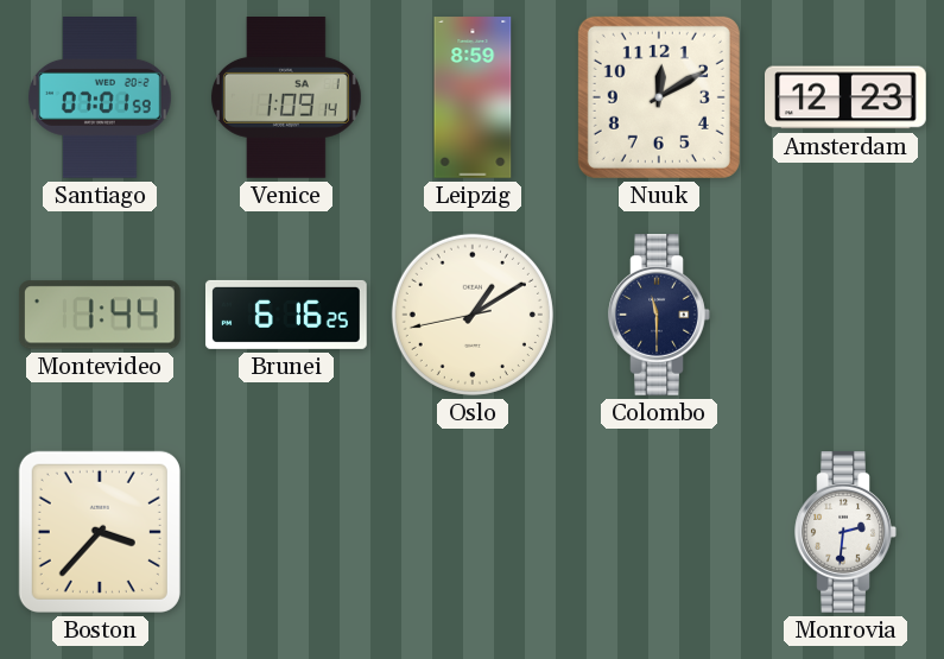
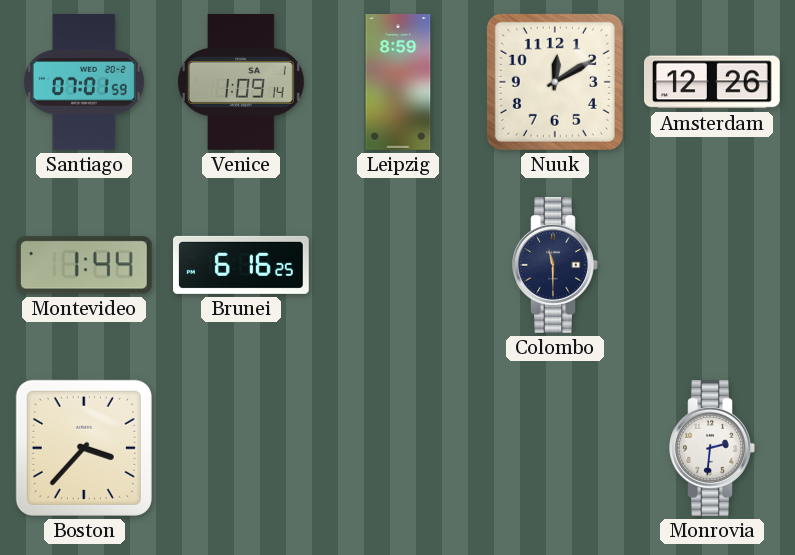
Amsterdam: 12:23 -> 12:26
Oslo: 1:09 -> none
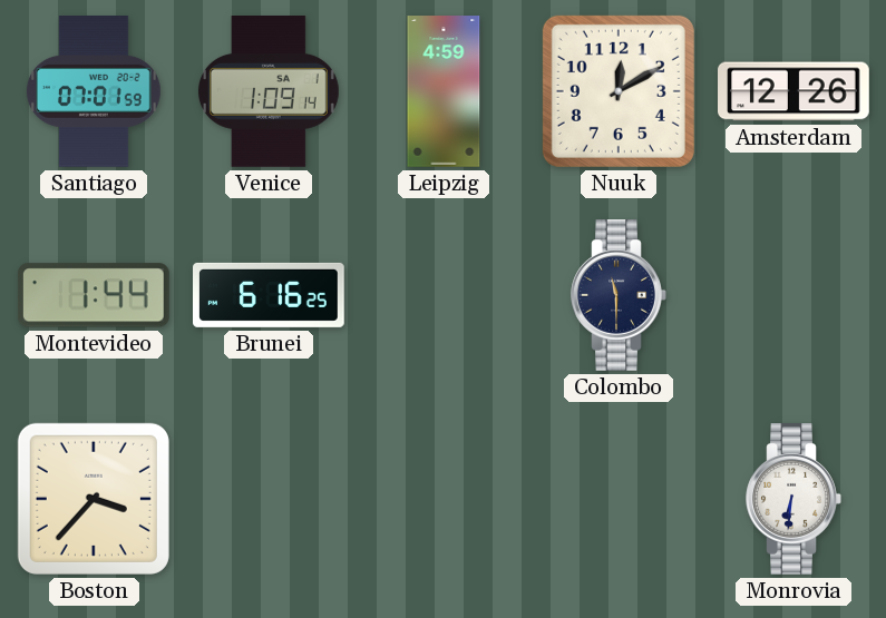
Leipzig: 8:59 -> 4:59
Monrovia: 2:31 -> 6:31
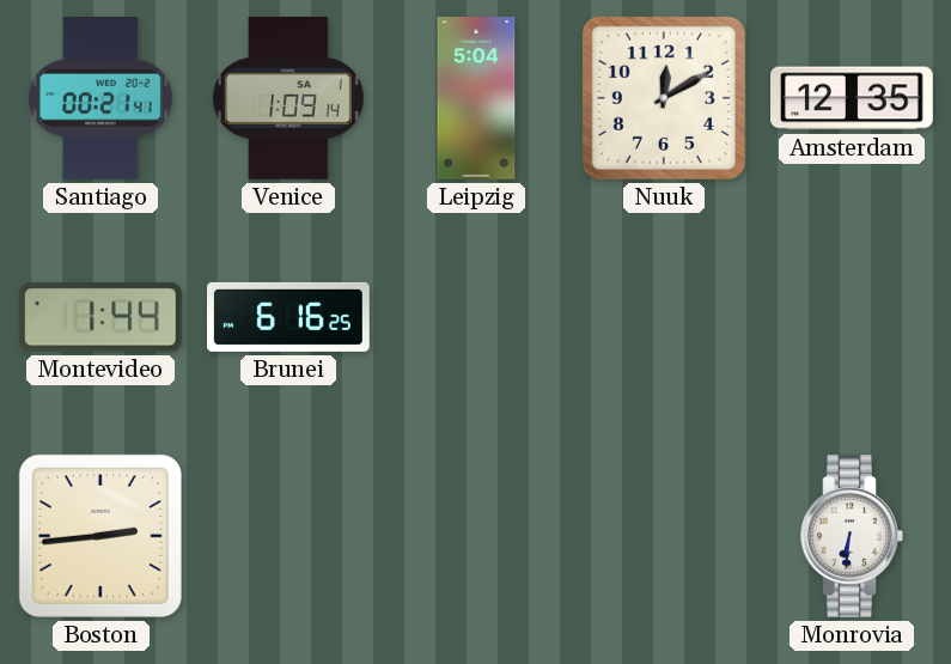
Santiago: 07:01 -> 00:21
Leipzig: 4:59 -> 5:04
Amsterdam: 12:26 -> 12:35
Colombo: 11:30 -> none
Boston: 3:37 -> 2:44
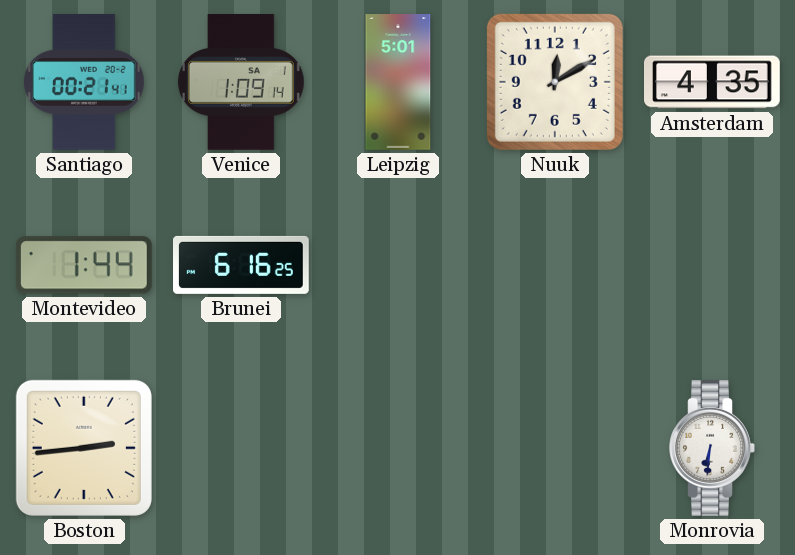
Leipzig: 5:04 -> 5:01
Amsterdam: 12:35 -> 4:35
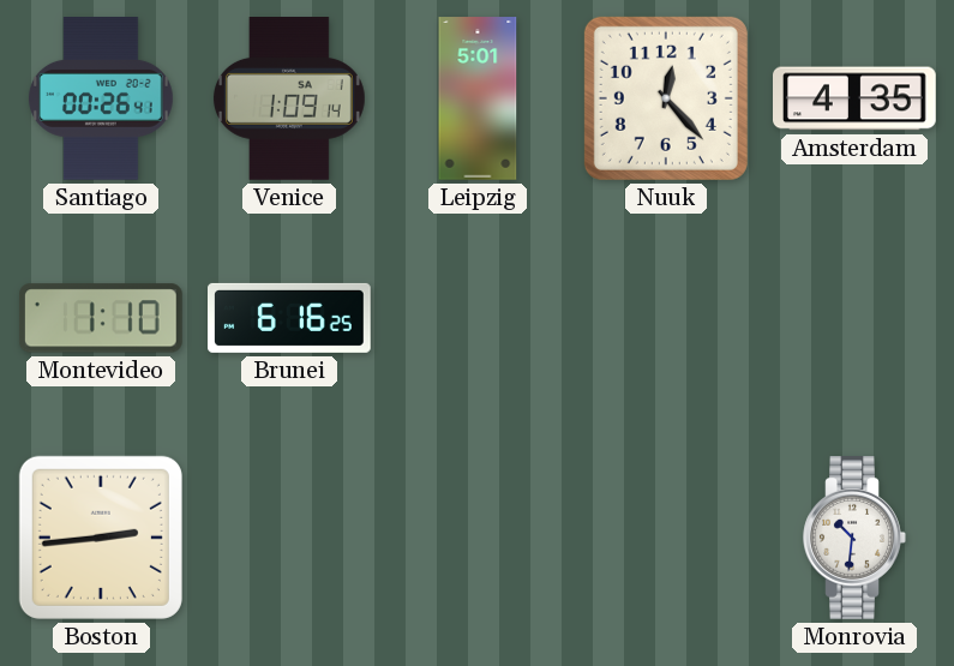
Santiago: 00:21 -> 00:26
Nuuk: 12:10 -> 12:23
Montevideo: 1:44 -> 1:10
Monrovia: 6:31 -> 10:31
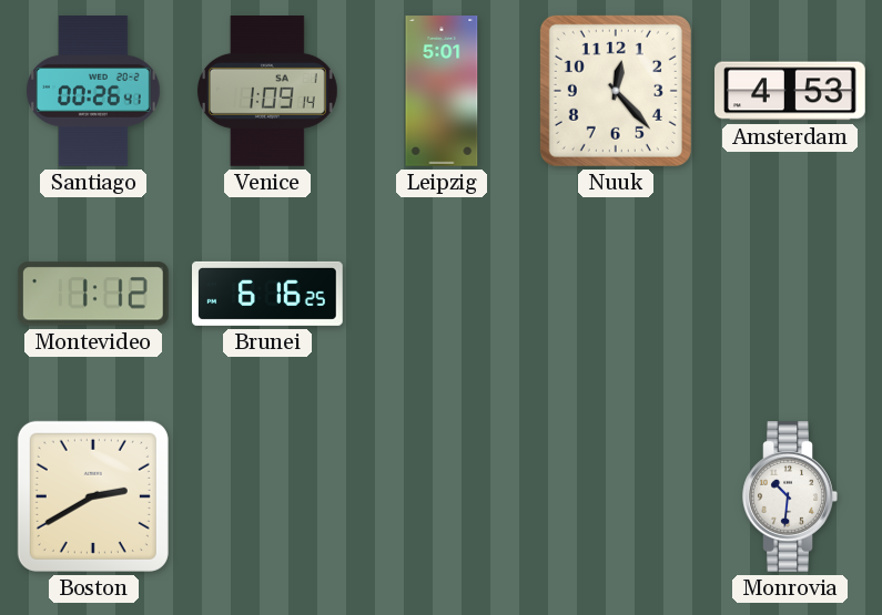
Amsterdam: 4:35 -> 4:53
Montevideo: 1:10 -> 1:12
Boston: 2:44 -> 2:40
